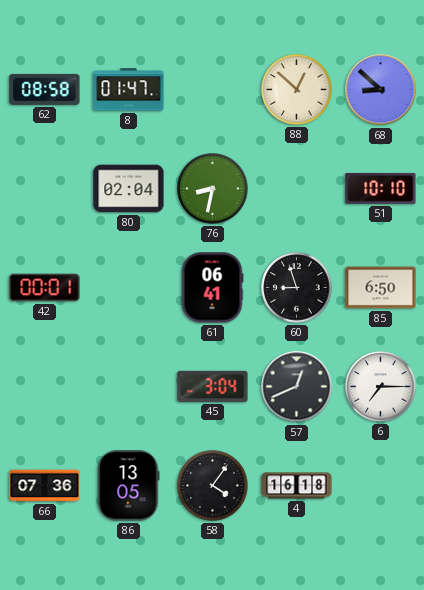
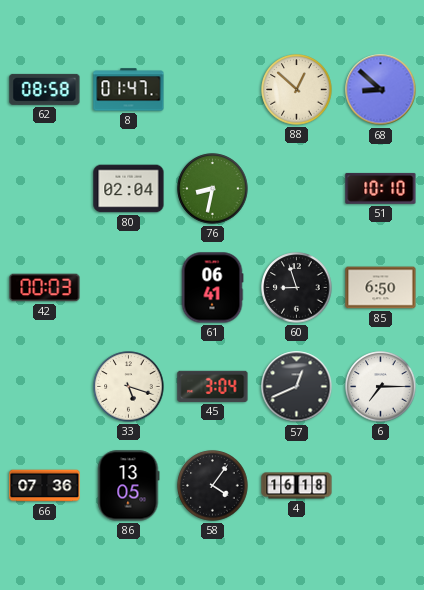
42: 00:01 -> 00:03
33: none -> 5:18
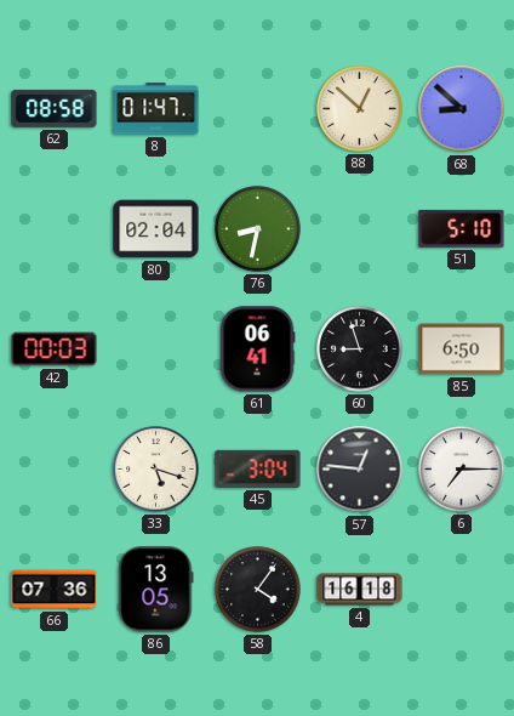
51: 10:10 -> 5:10
57: 12:41 -> 12:46
